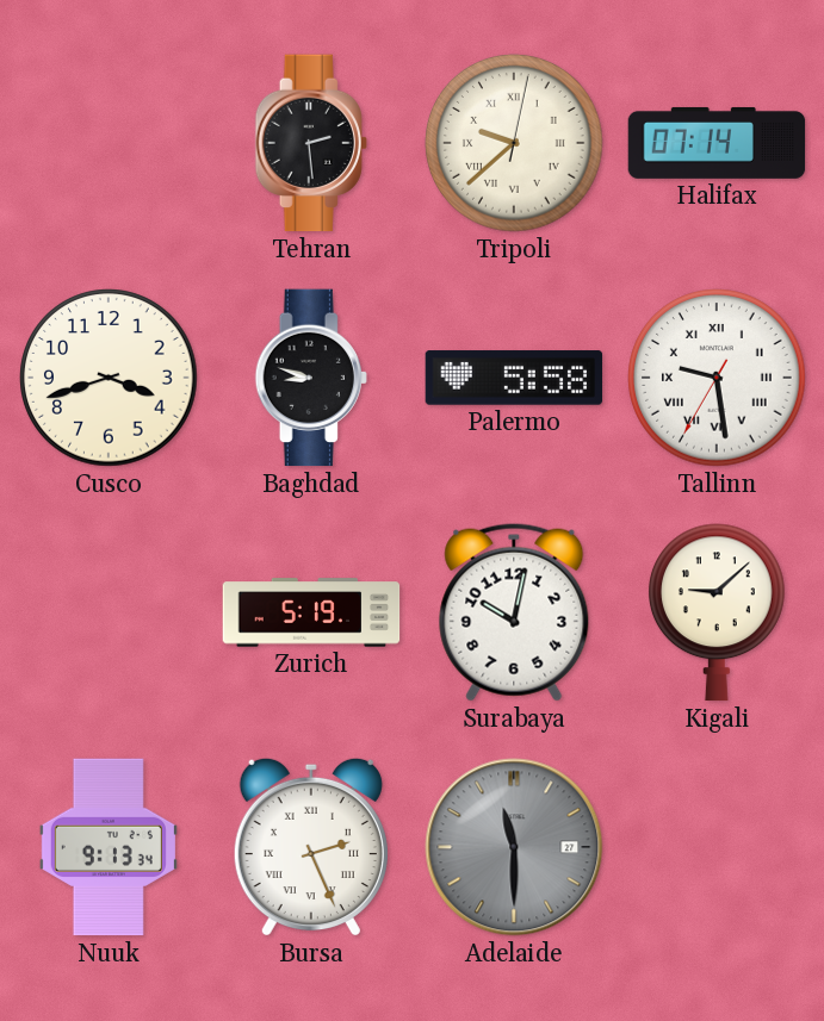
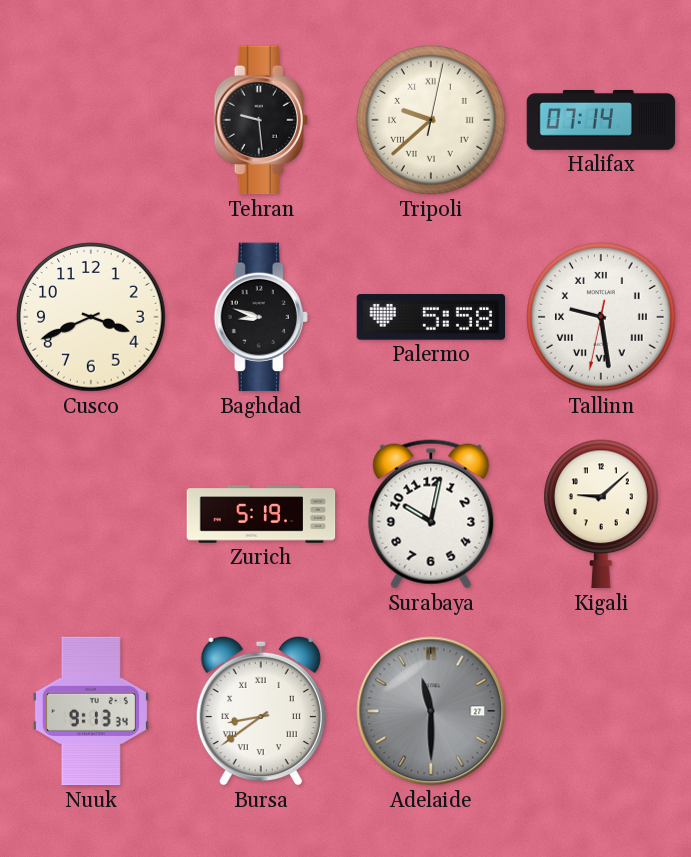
Tehran: 2:29 -> 9:29
Cusco: 3:42 -> 3:41
Tallinn: 9:28:35 -> 9:28:32
Bursa: 2:26 -> 8:39
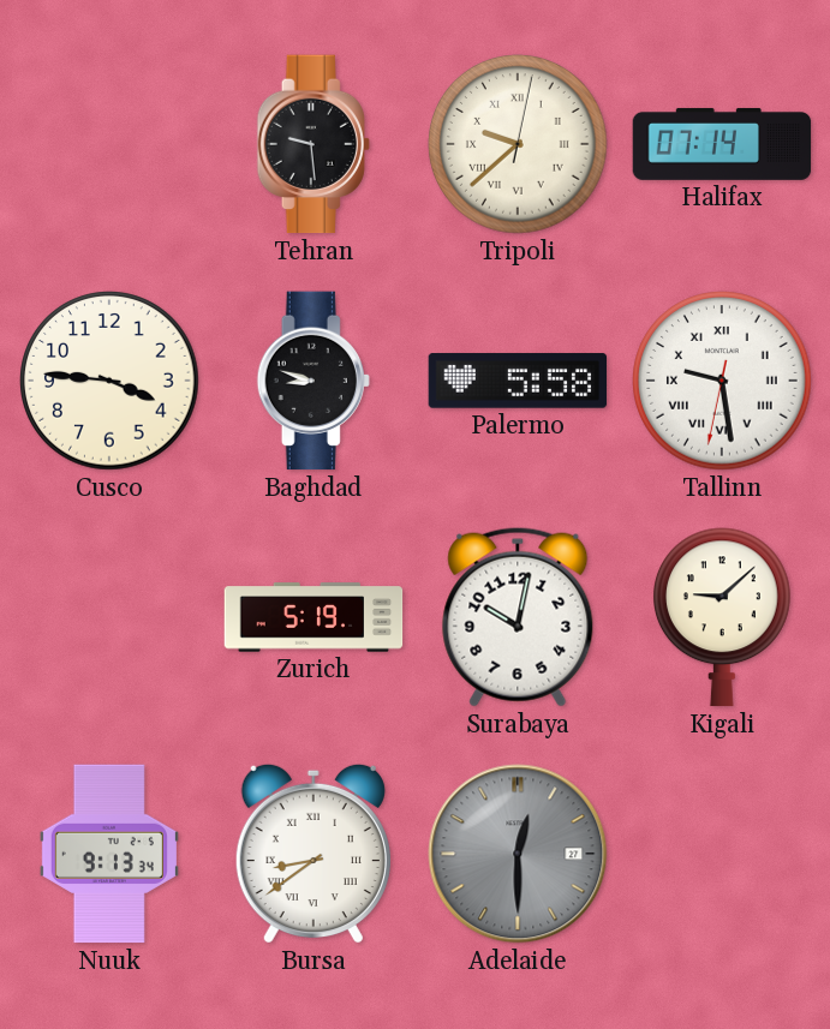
Cusco: 3:41 -> 3:46
Adelaide: 11:30 -> 12:30
